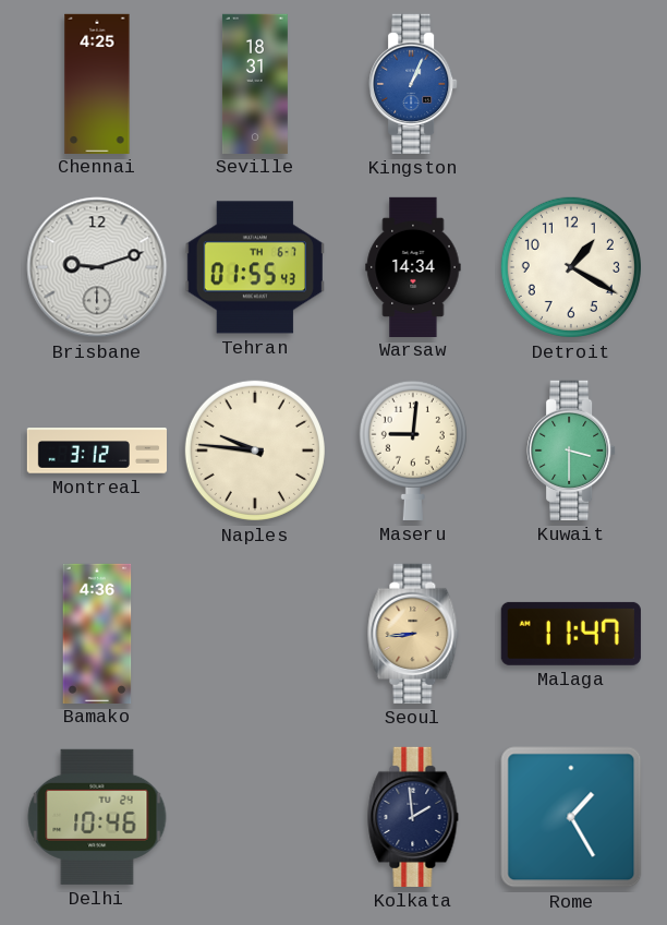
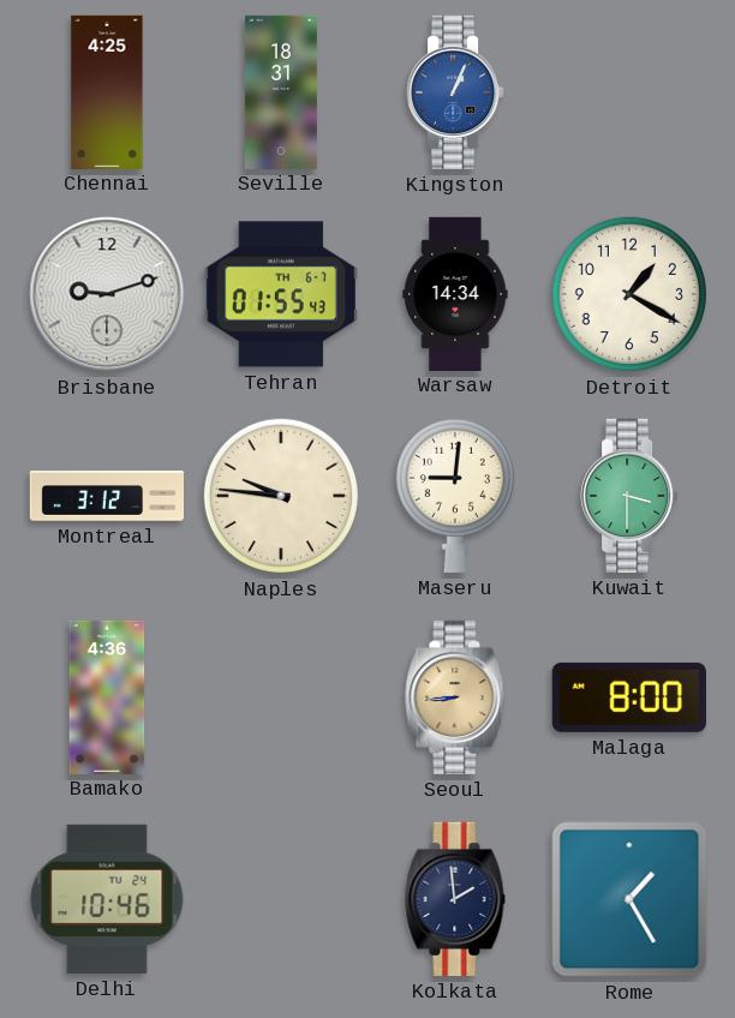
Malaga: 11:47 -> 8:00
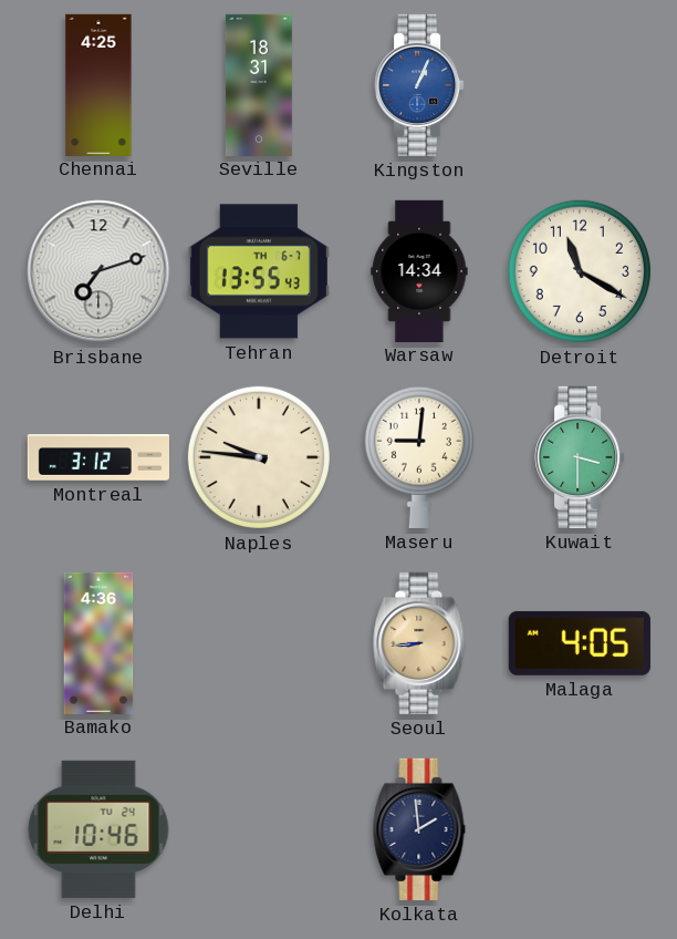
Brisbane: 9:12 -> 7:12
Tehran: 01:55 -> 13:55
Detroit: 1:20 -> 11:20
Malaga: 8:00 -> 4:05
Rome: 1:25 -> none
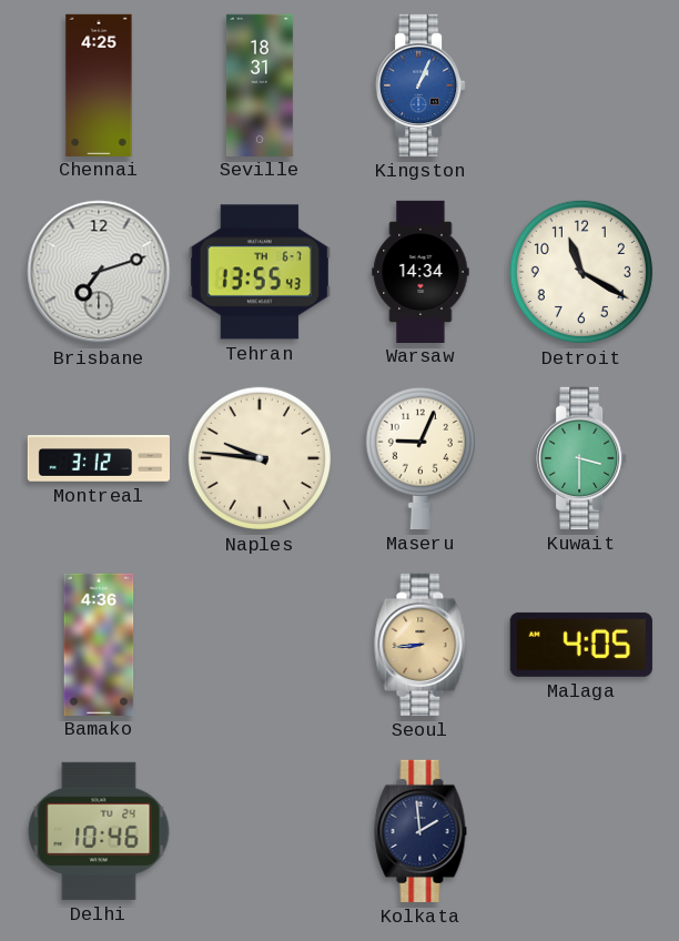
Maseru: 9:01 -> 9:04
